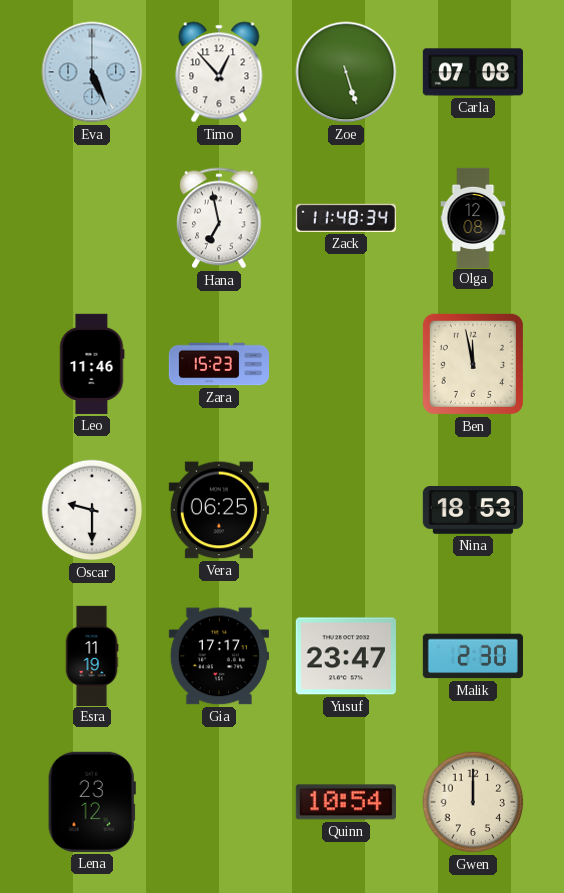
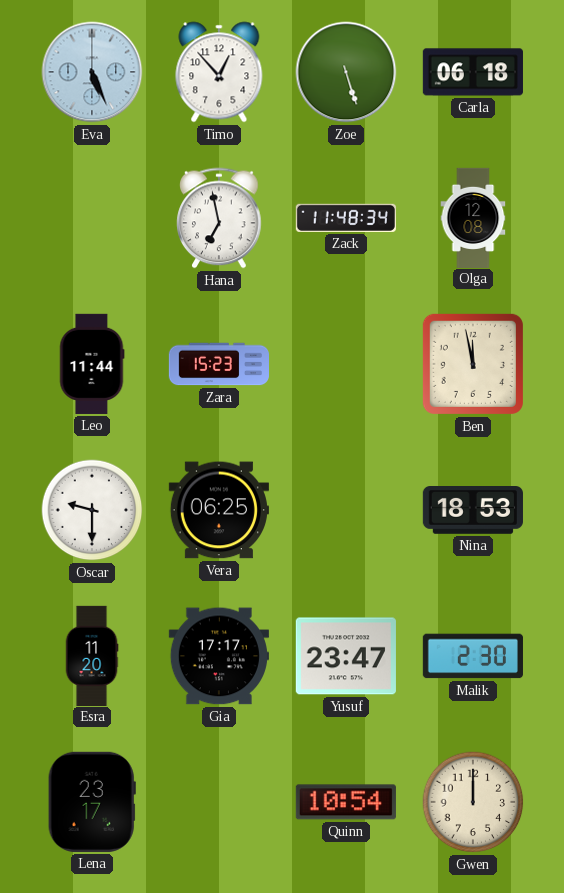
Carla: 07:08 -> 06:18
Leo: 11:46 -> 11:44
Esra: 11:19 -> 11:20
Lena: 23:12 -> 23:17
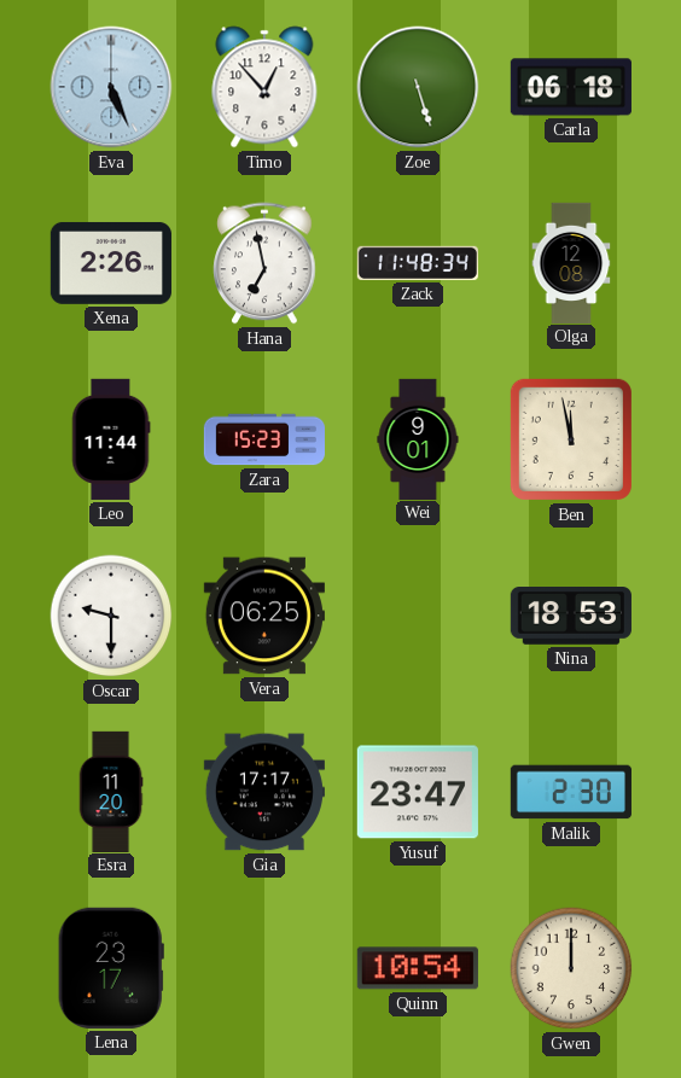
Xena: none -> 2:26
Wei: none -> 9:01
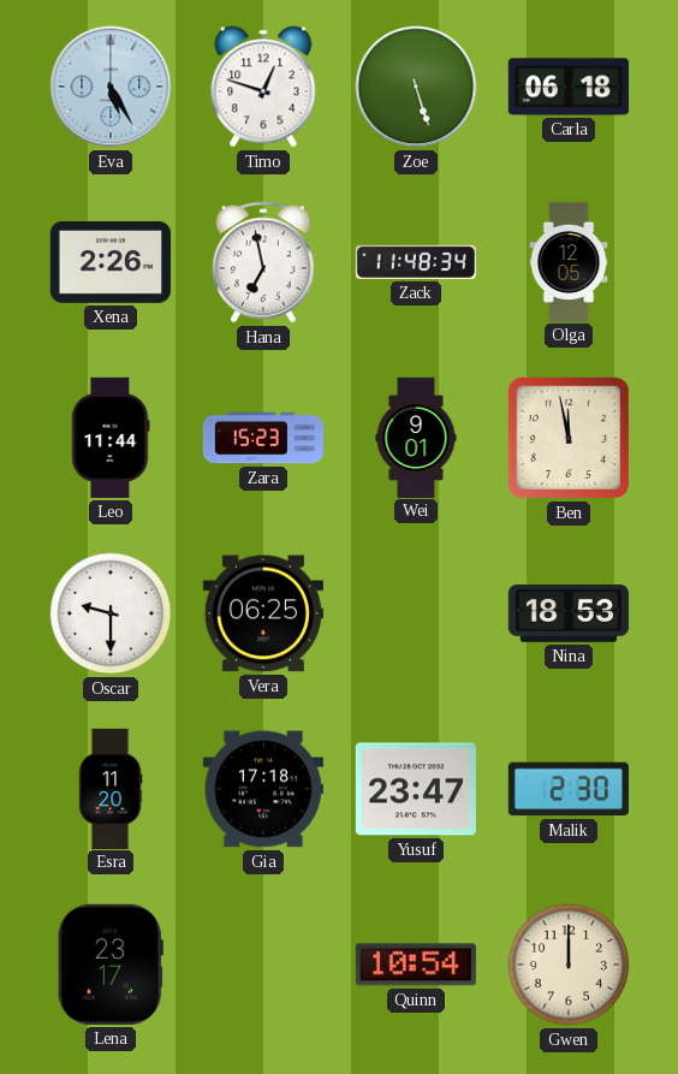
Eva: 5:26 -> 5:25
Timo: 12:53 -> 12:48
Olga: 12:08 -> 12:05
Gia: 17:17 -> 17:18
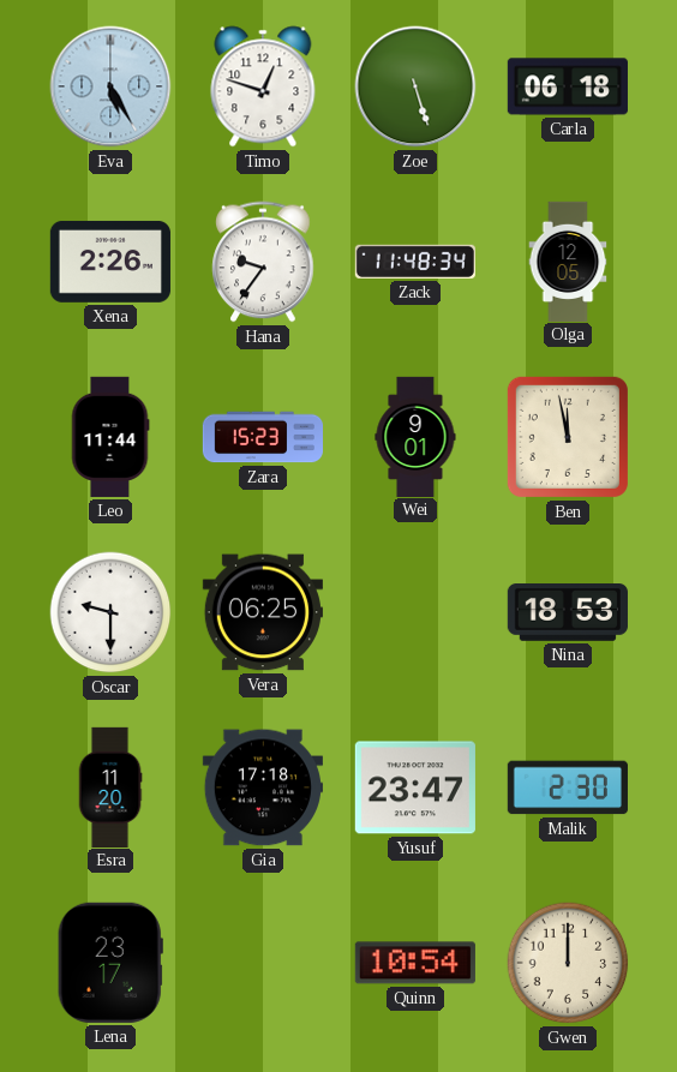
Hana: 6:58 -> 9:36
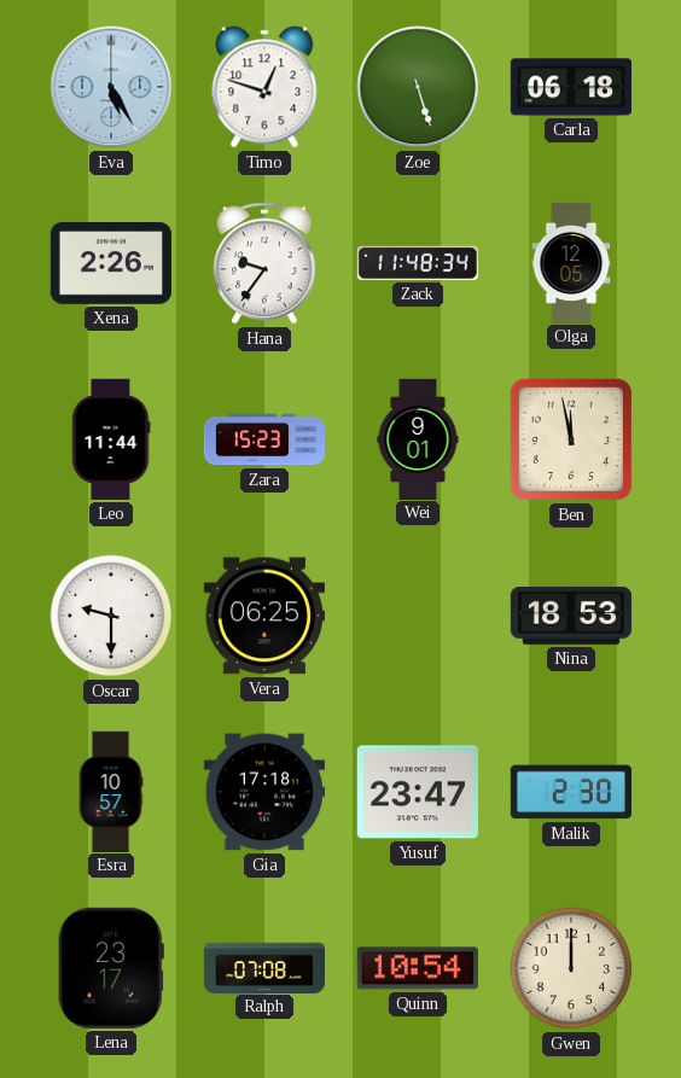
Esra: 11:20 -> 10:57
Ralph: none -> 07:08
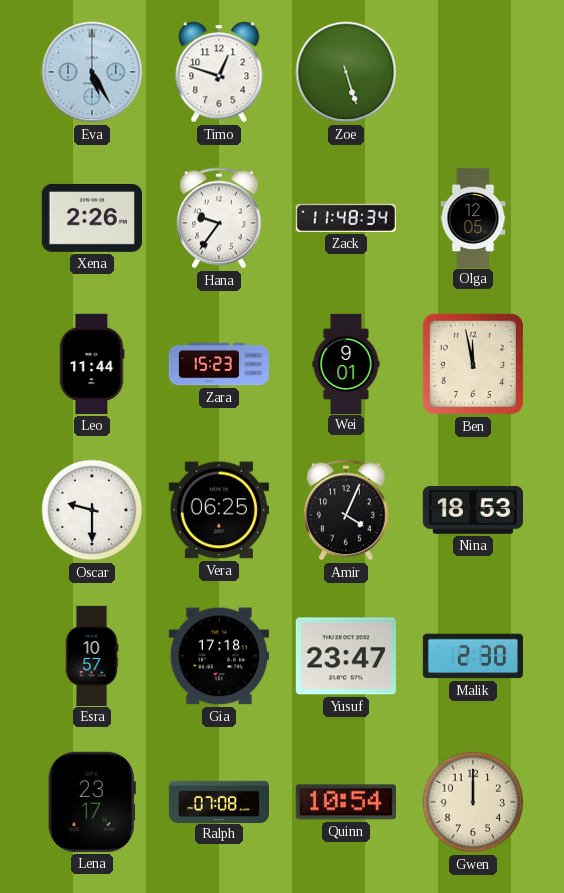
Carla: 06:18 -> none
Amir: none -> 4:04
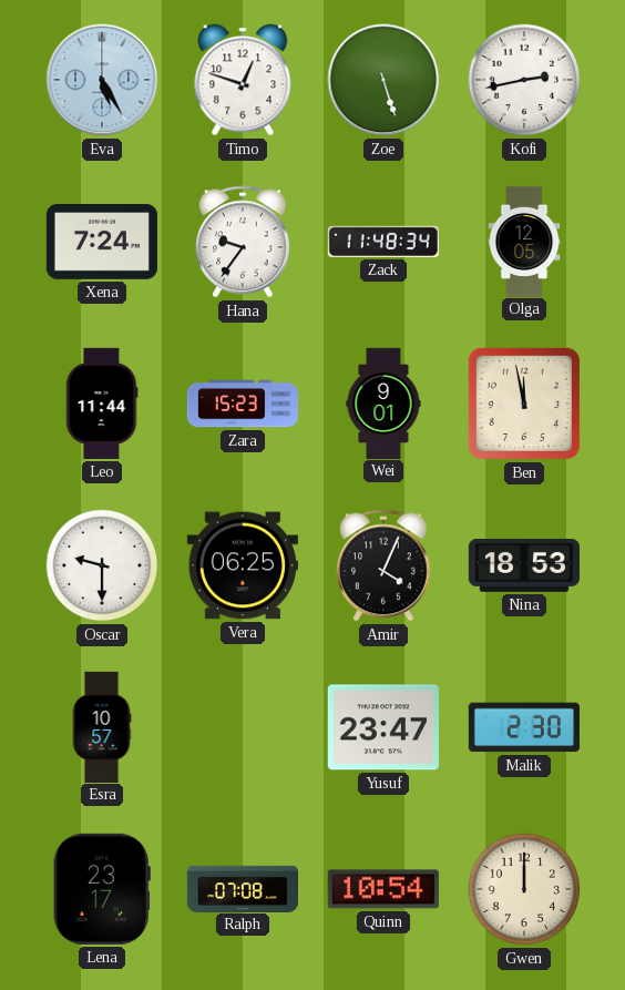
Kofi: none -> 2:43
Xena: 2:26 -> 7:24
Gia: 17:18 -> none
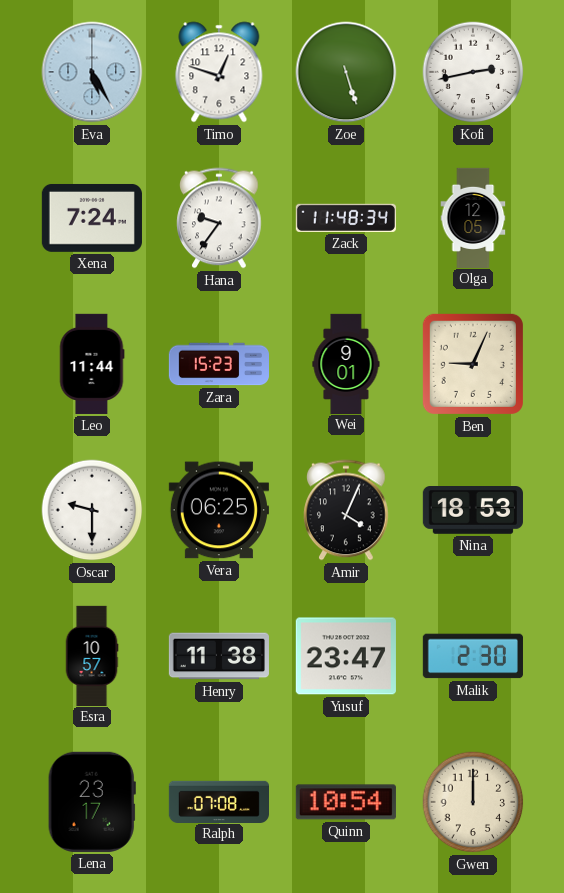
Ben: 11:58 -> 9:04
Henry: none -> 11:38
